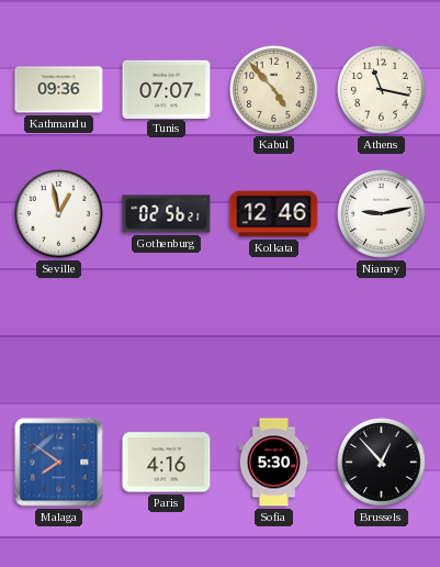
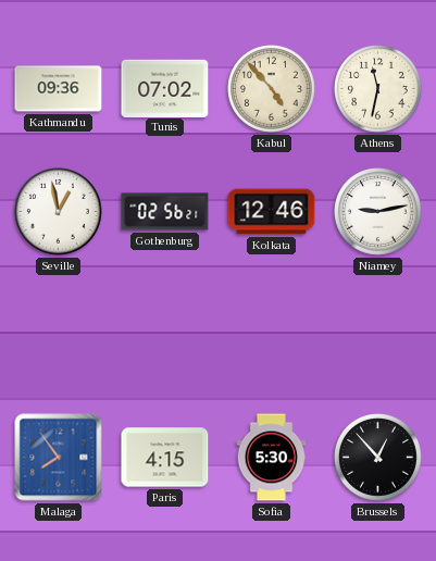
Tunis: 07:07 -> 07:02
Athens: 11:17 -> 11:32
Malaga: 7:51 -> 7:54
Paris: 4:16 -> 4:15
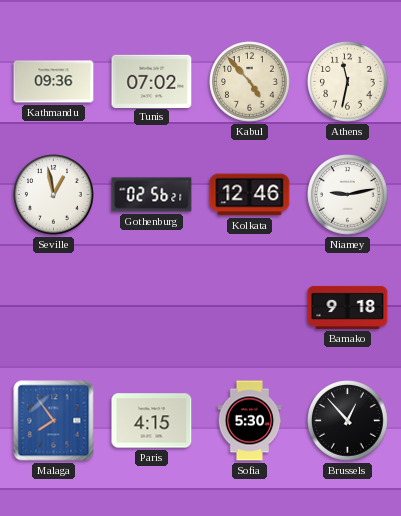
Bamako: none -> 9:18
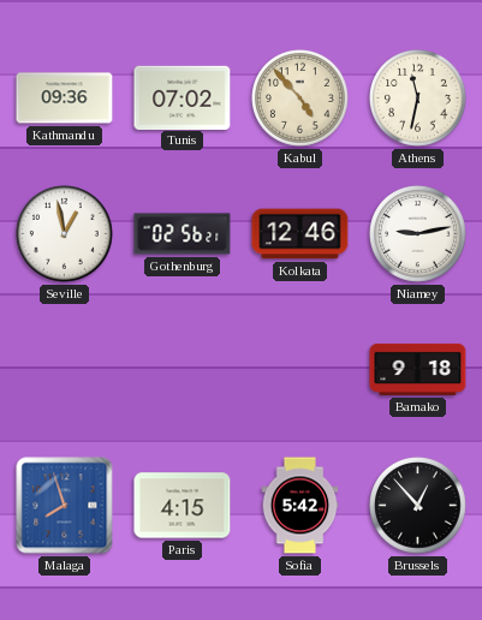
Malaga: 7:54 -> 7:57
Sofia: 5:30 -> 5:42
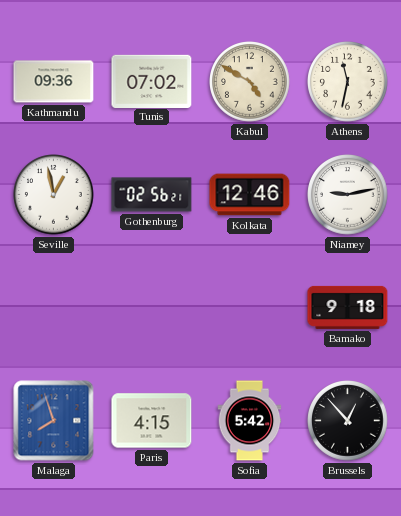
Kabul: 4:53 -> 4:50
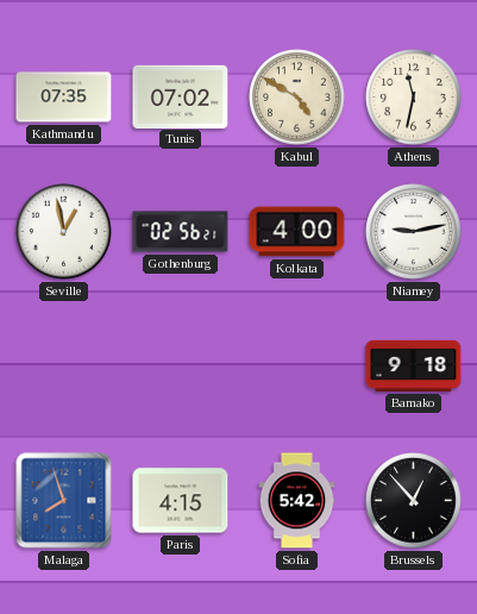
Kathmandu: 09:36 -> 07:35
Kolkata: 12:46 -> 4:00
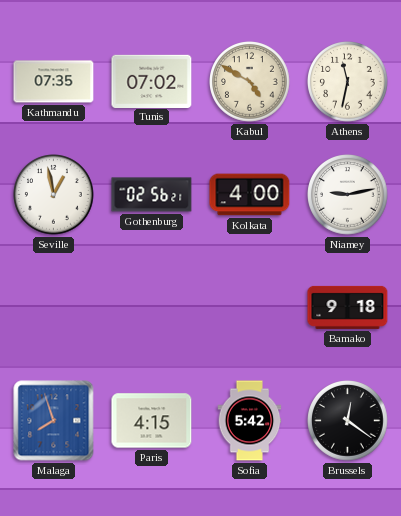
Brussels: 12:53 -> 12:21
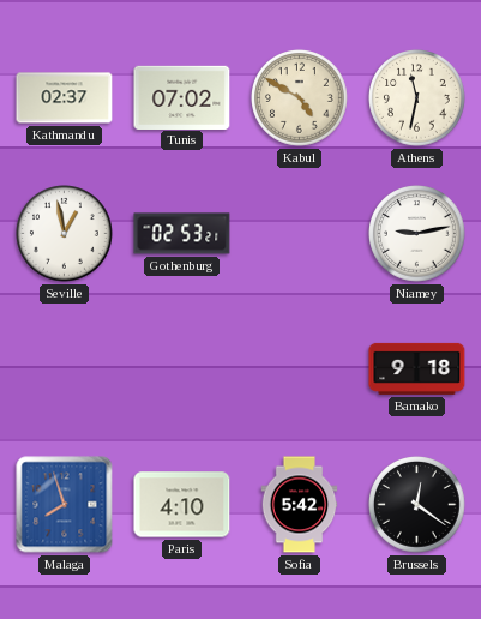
Kathmandu: 07:35 -> 02:37
Gothenburg: 02:56 -> 02:53
Kolkata: 4:00 -> none
Paris: 4:15 -> 4:10
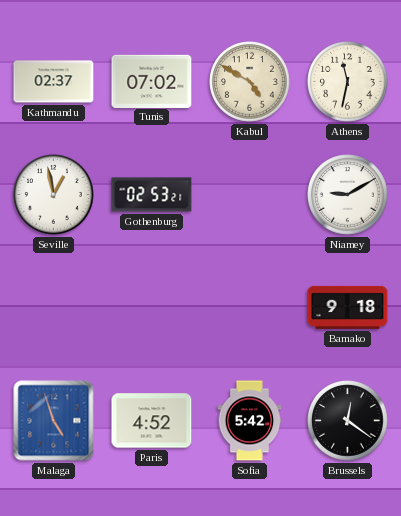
Niamey: 9:13 -> 9:10
Malaga: 7:57 -> 4:57
Paris: 4:10 -> 4:52
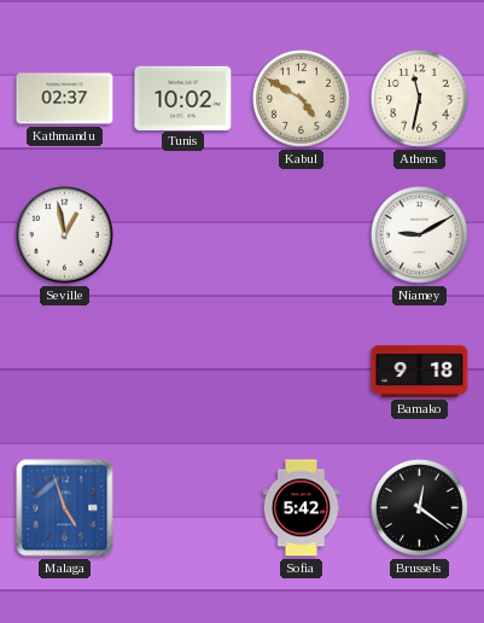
Tunis: 07:02 -> 10:02
Gothenburg: 02:53 -> none
Paris: 4:52 -> none
